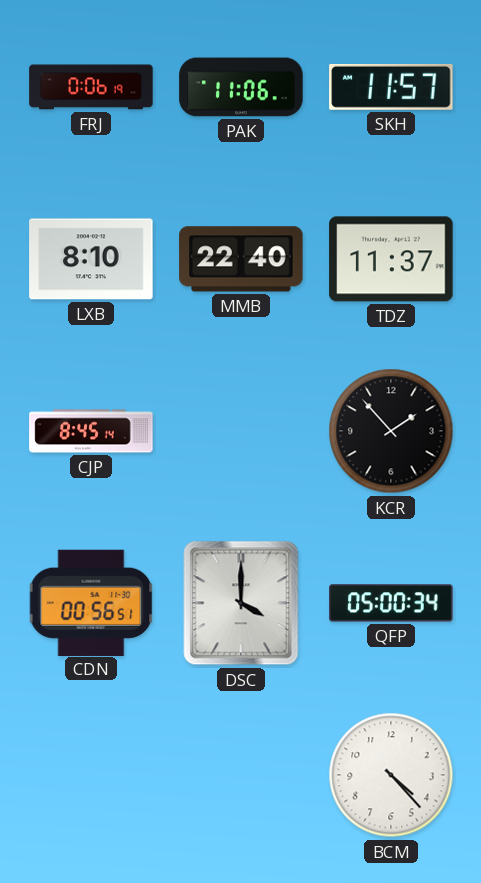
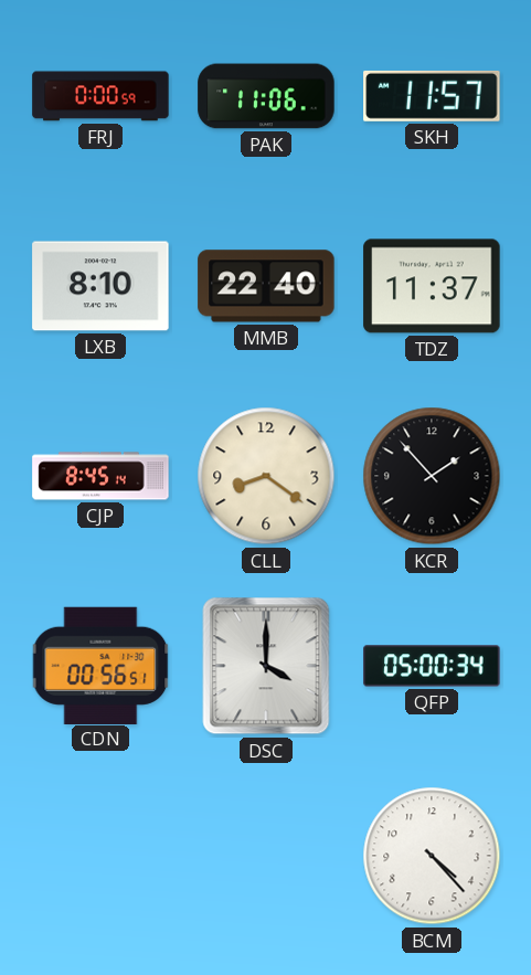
FRJ: 0:06 -> 0:00
CLL: none -> 8:21
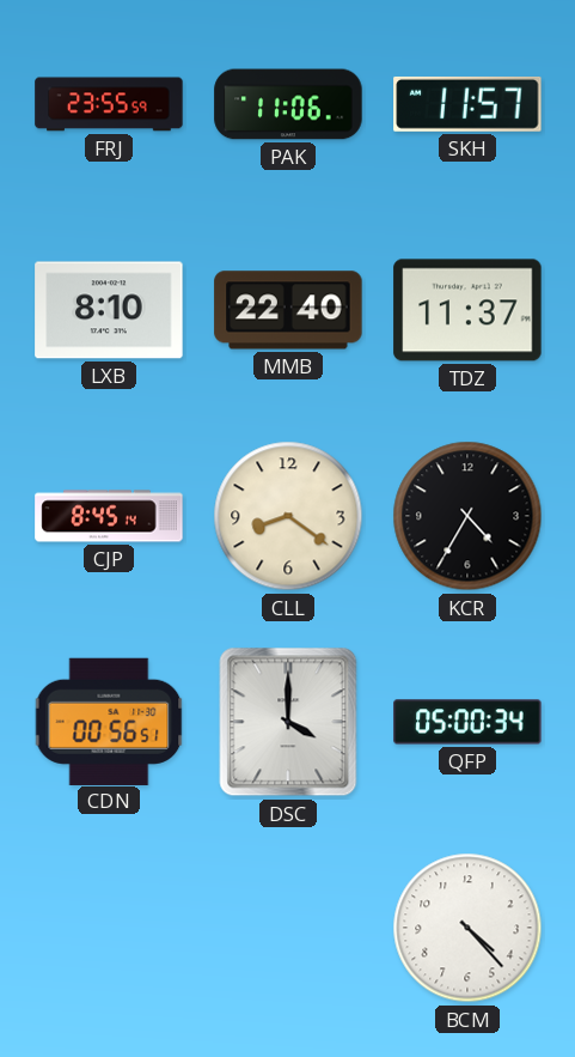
FRJ: 0:00 -> 23:55
KCR: 1:53 -> 4:35
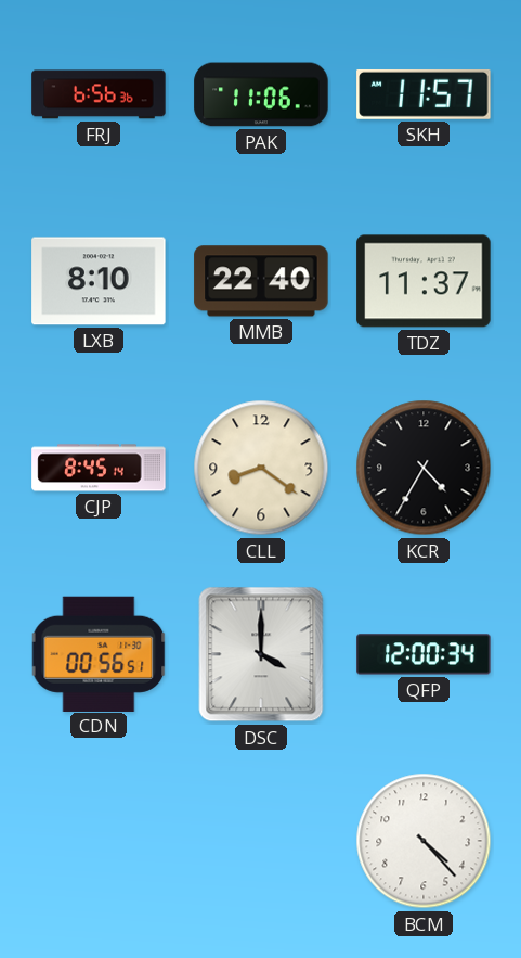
FRJ: 23:55 -> 6:56
QFP: 05:00 -> 12:00
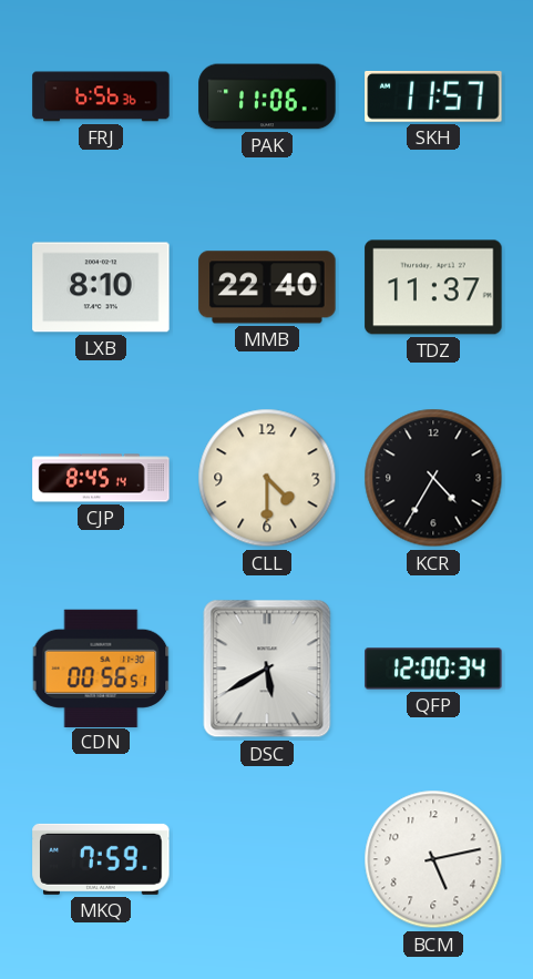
CLL: 8:21 -> 4:30
DSC: 4:00 -> 5:40
MKQ: none -> 7:59
BCM: 4:23 -> 5:13
